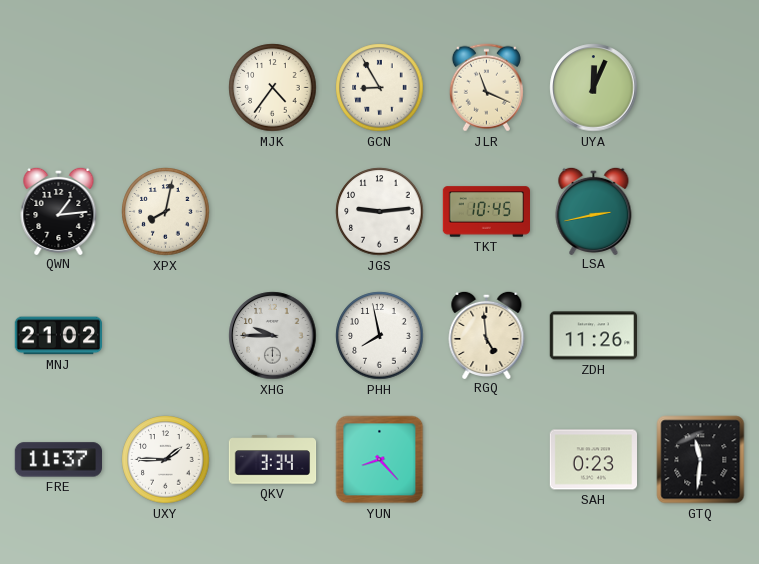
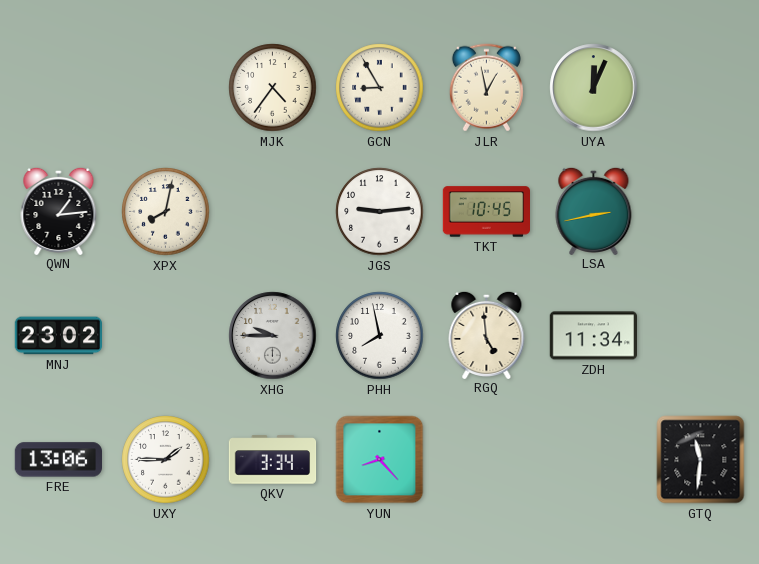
JLR: 11:19 -> 12:58
MNJ: 21:02 -> 23:02
ZDH: 11:26 -> 11:34
FRE: 11:37 -> 13:06
SAH: 0:23 -> none
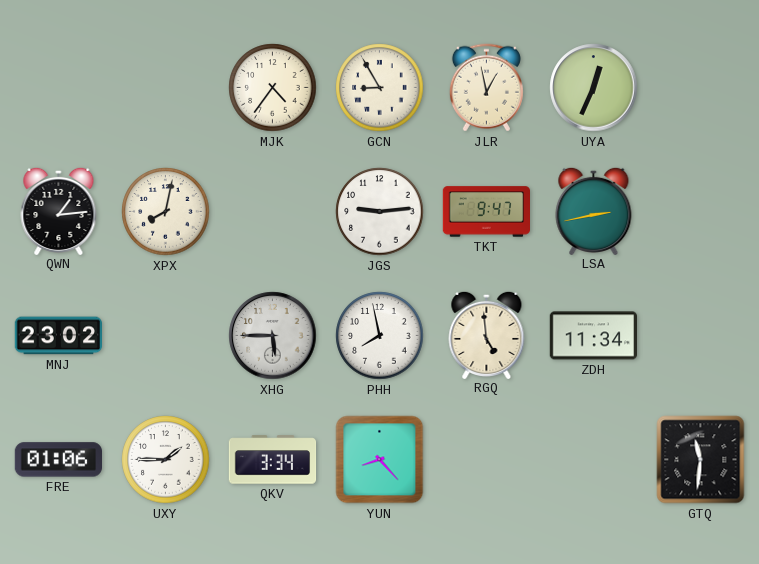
UYA: 12:04 -> 12:34
TKT: 10:45 -> 9:47
XHG: 9:45 -> 5:45
FRE: 13:06 -> 01:06
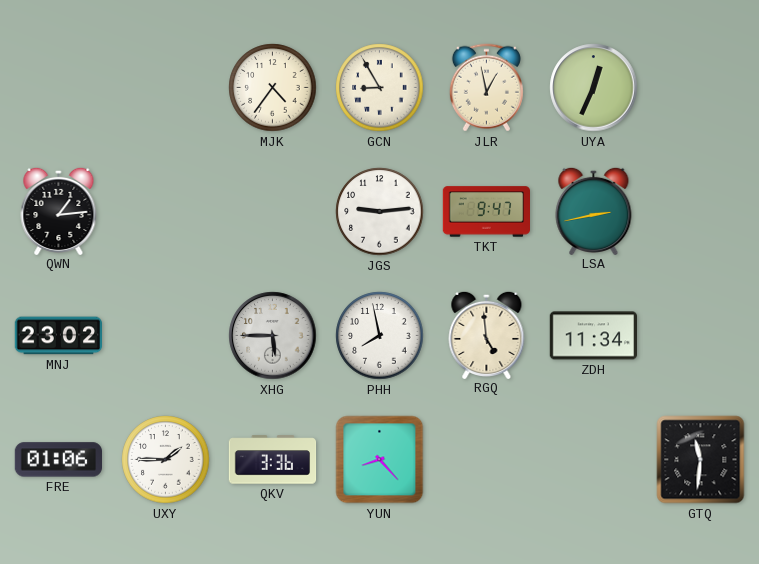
XPX: 8:02 -> none
QKV: 3:34 -> 3:36
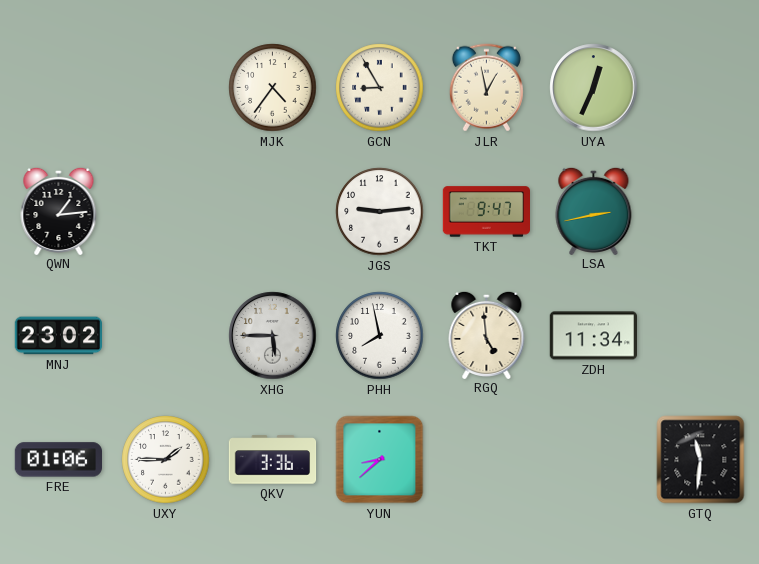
YUN: 8:23 -> 8:38
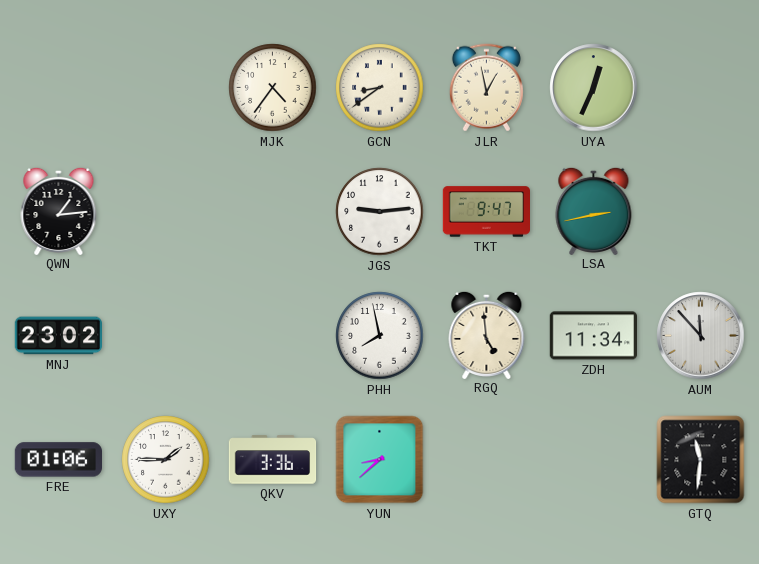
GCN: 8:55 -> 8:39
XHG: 5:45 -> none
AUM: none -> 11:53
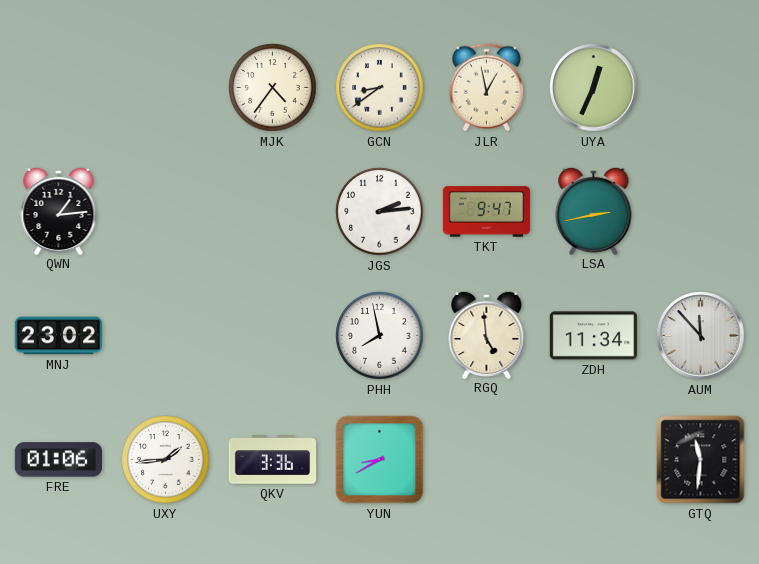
JGS: 9:14 -> 2:14
UXY: 1:45 -> 1:44
YUN: 8:38 -> 8:40
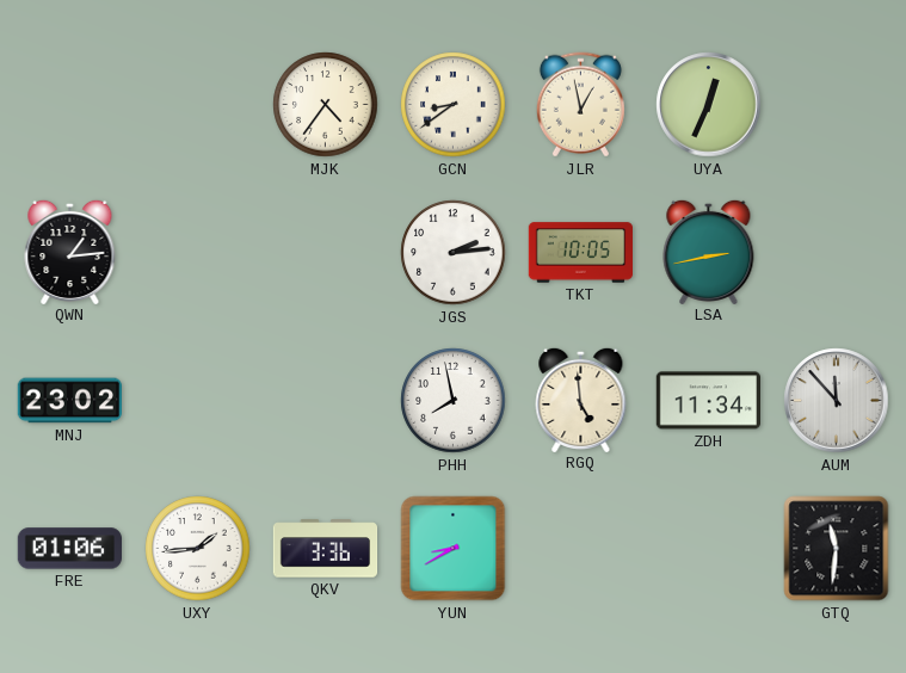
TKT: 9:47 -> 10:05
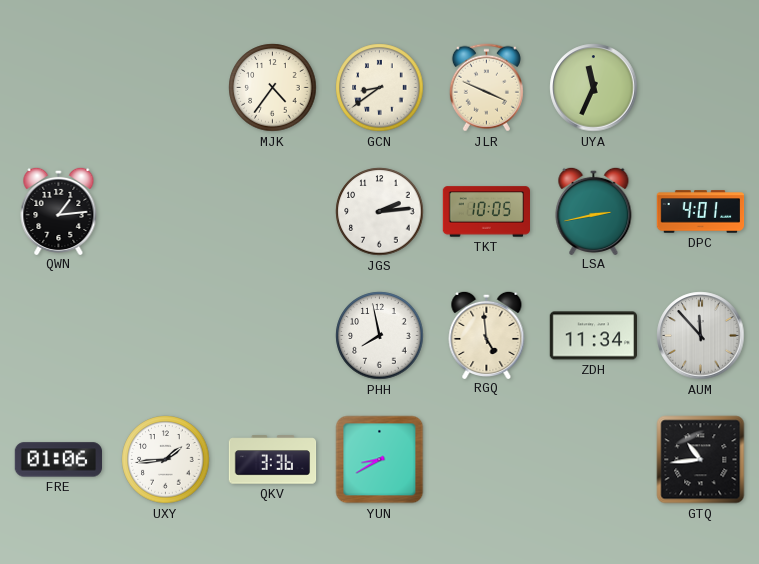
JLR: 12:58 -> 3:49
UYA: 12:34 -> 11:34
DPC: none -> 4:01
MNJ: 23:02 -> none
GTQ: 11:31 -> 10:44
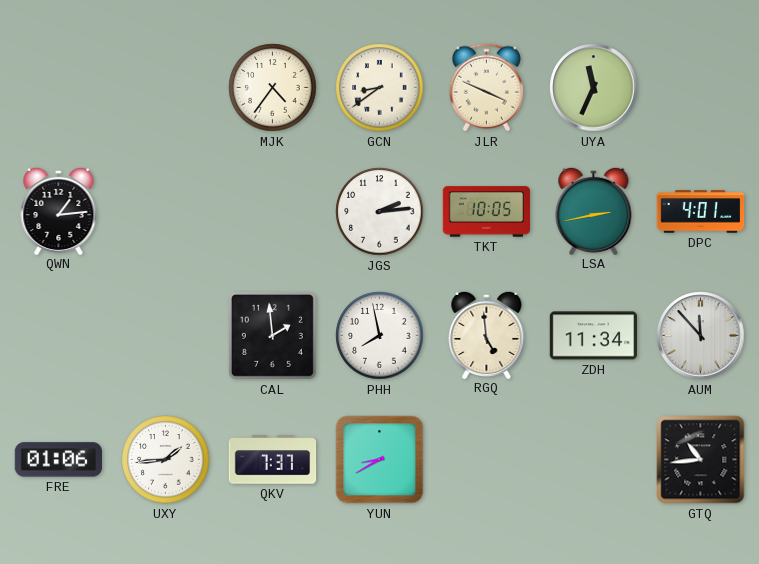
CAL: none -> 1:59
QKV: 3:36 -> 7:37
